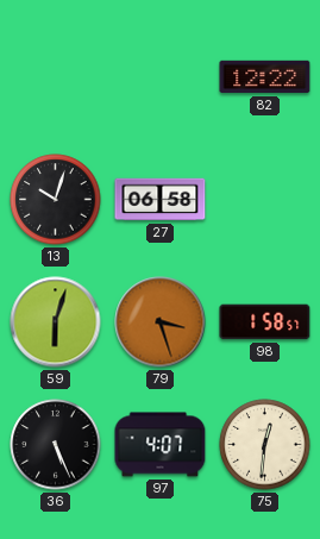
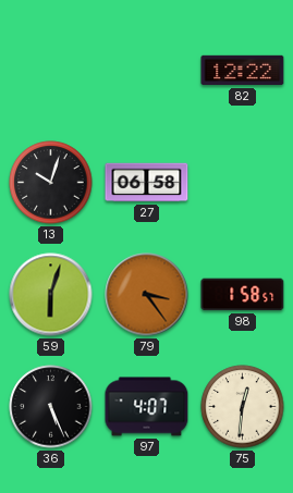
79: 3:27 -> 3:24
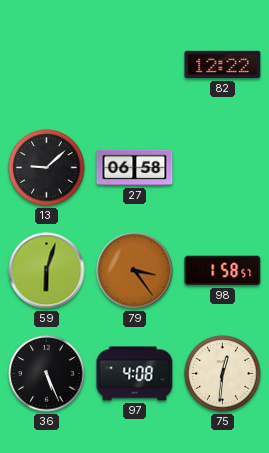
13: 10:03 -> 9:08
97: 4:07 -> 4:08
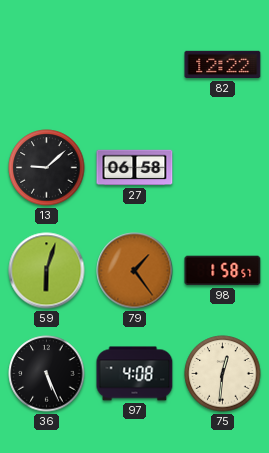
79: 3:24 -> 1:24
